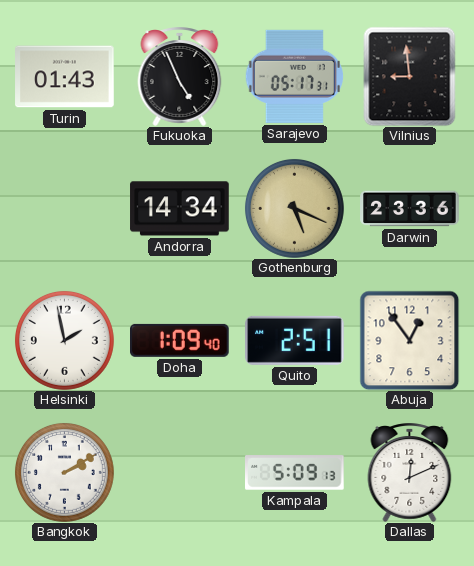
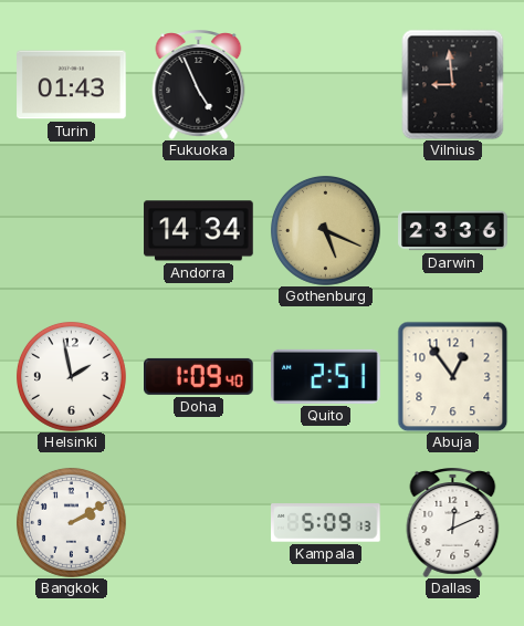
Sarajevo: 05:17 -> none
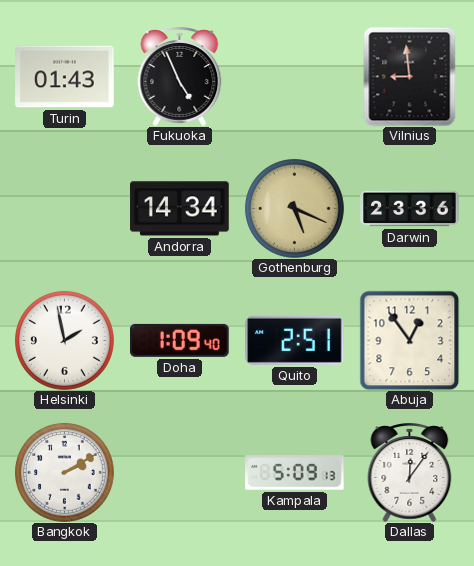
Dallas: 12:11 -> 12:06
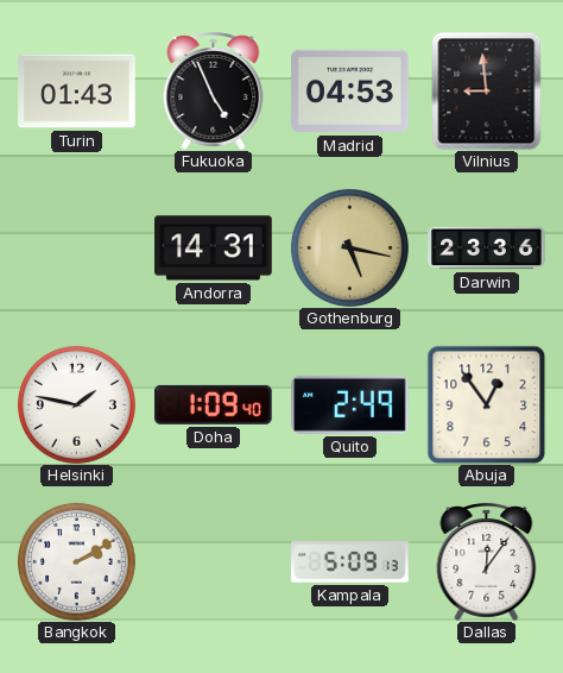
Madrid: none -> 04:53
Andorra: 14:34 -> 14:31
Gothenburg: 5:19 -> 5:17
Helsinki: 1:58 -> 1:47
Quito: 2:51 -> 2:49
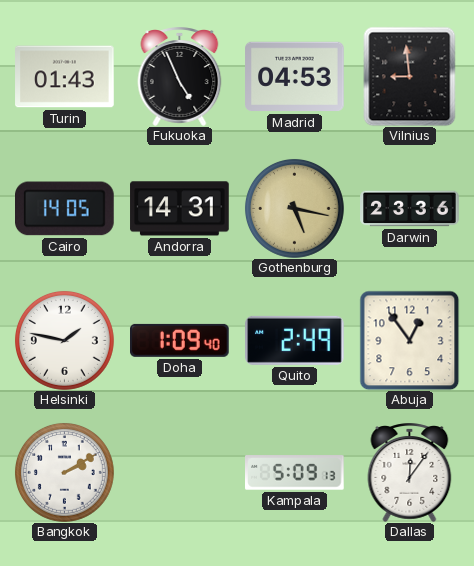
Cairo: none -> 14:05
